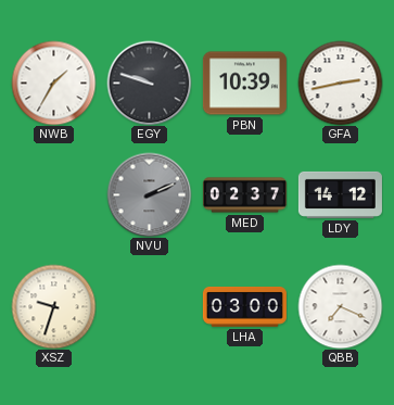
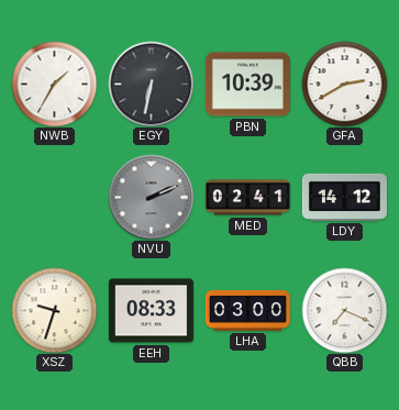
EGY: 9:48 -> 6:32
GFA: 2:43 -> 2:40
MED: 02:37 -> 02:41
EEH: none -> 08:33
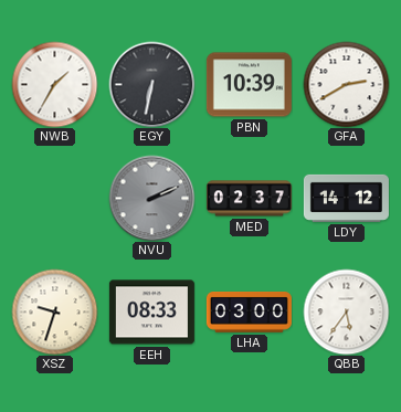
MED: 02:41 -> 02:37
QBB: 7:19 -> 5:36
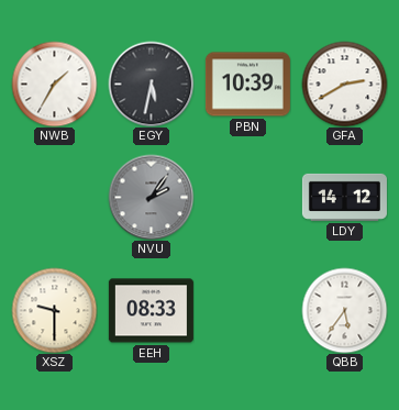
EGY: 6:32 -> 5:32
NVU: 2:11 -> 2:06
MED: 02:37 -> none
XSZ: 9:33 -> 9:30
LHA: 03:00 -> none
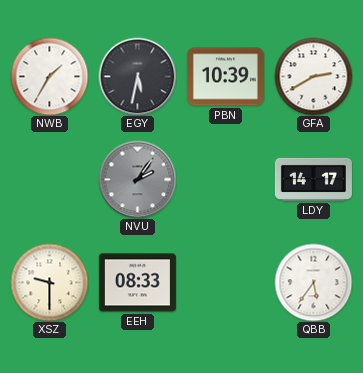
LDY: 14:12 -> 14:17
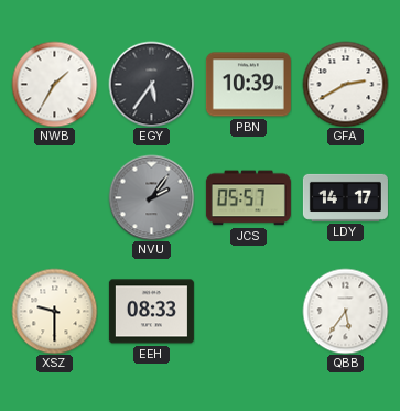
EGY: 5:32 -> 5:36
JCS: none -> 05:57
